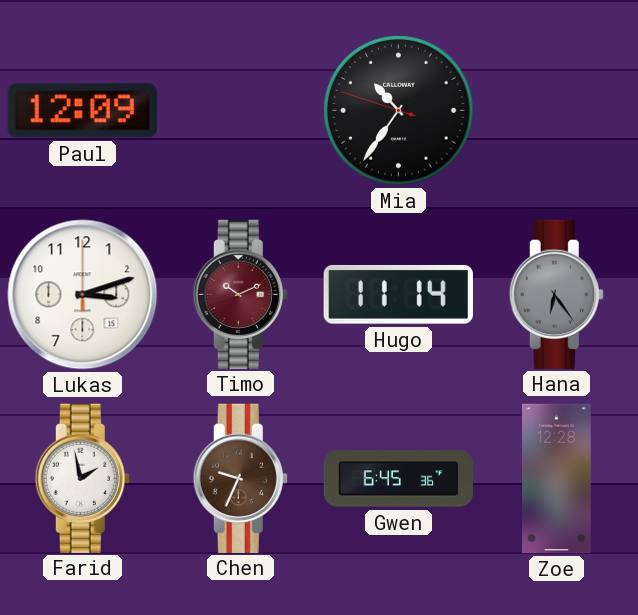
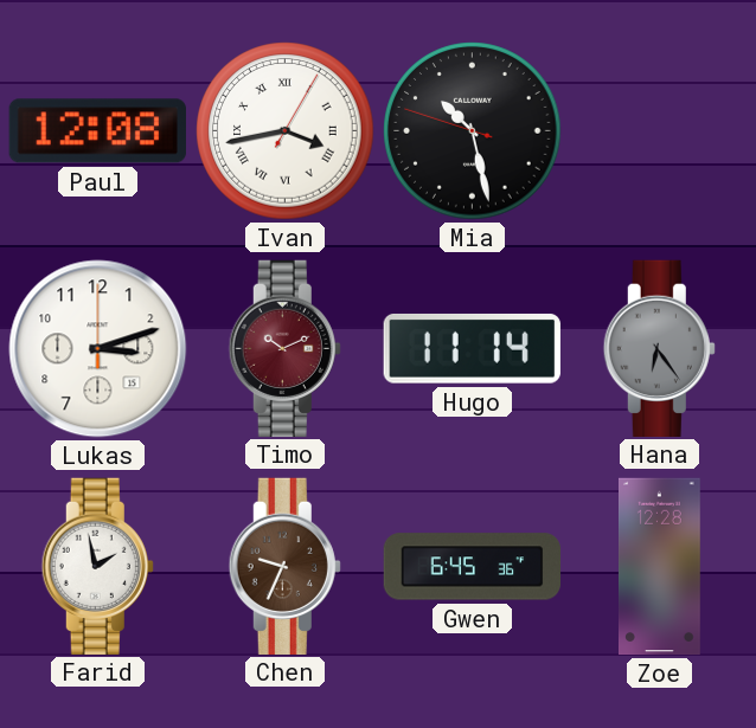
Paul: 12:09 -> 12:08
Ivan: none -> 3:43
Mia: 10:35 -> 10:27
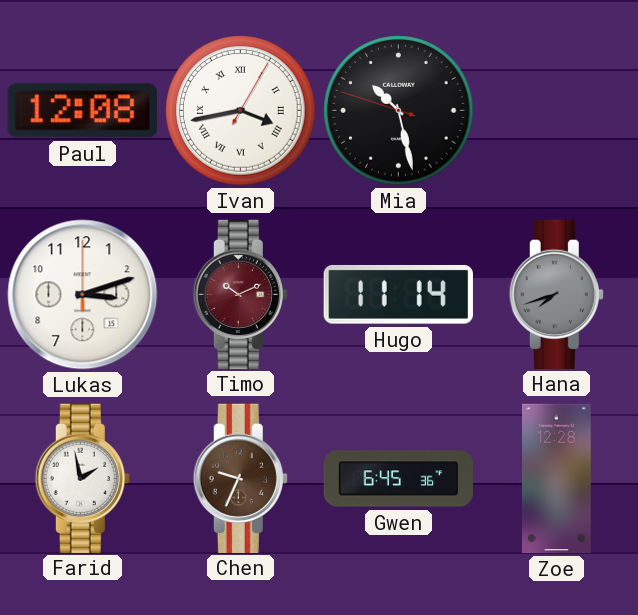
Hana: 6:24 -> 7:42
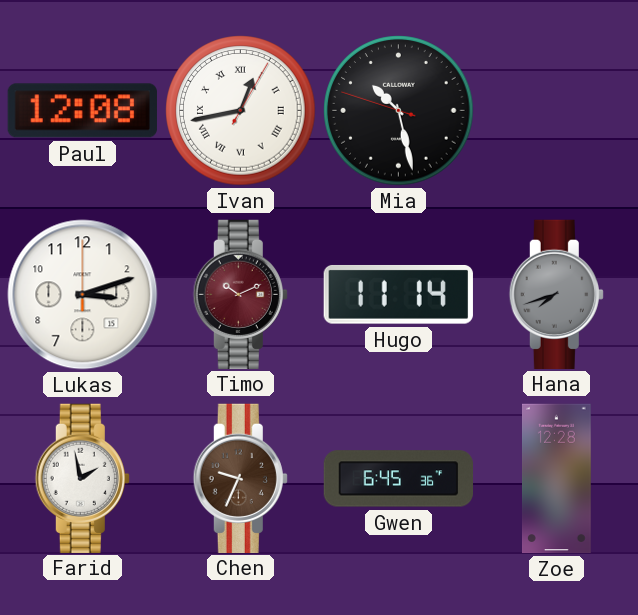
Ivan: 3:43 -> 12:43
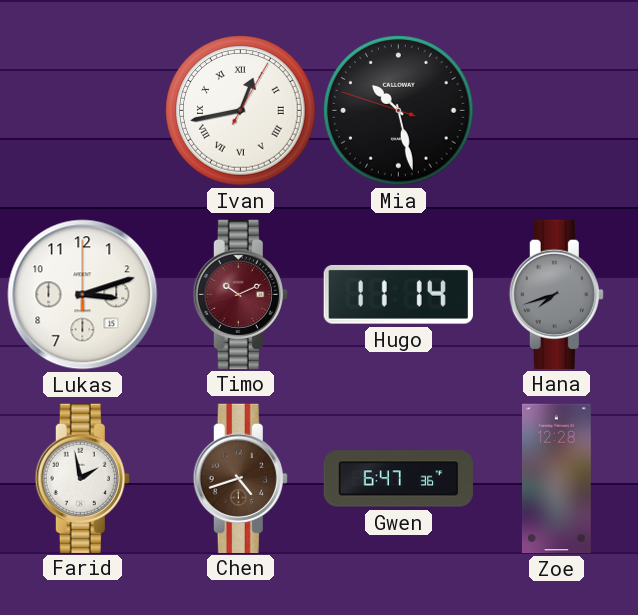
Paul: 12:08 -> none
Chen: 9:34 -> 4:42
Gwen: 6:45 -> 6:47
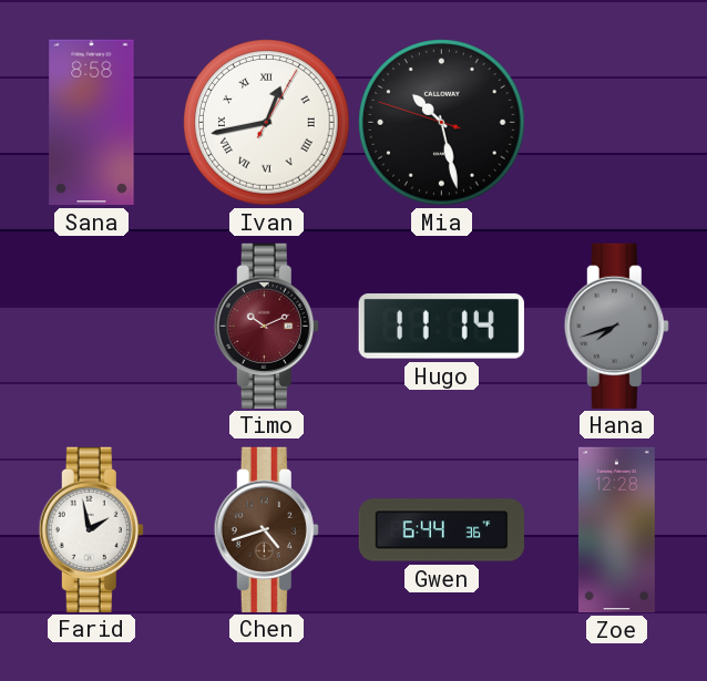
Sana: none -> 8:58
Lukas: 3:12 -> none
Gwen: 6:47 -> 6:44
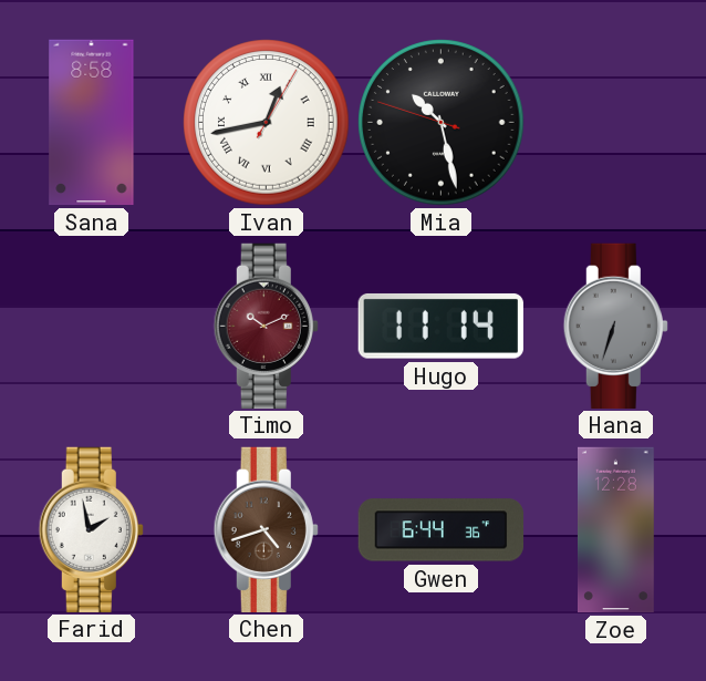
Hana: 7:42 -> 6:33
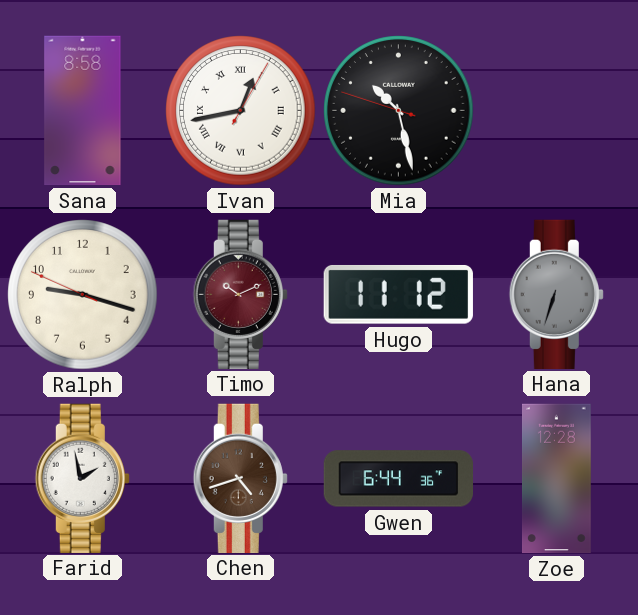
Ralph: none -> 9:17
Hugo: 11:14 -> 11:12
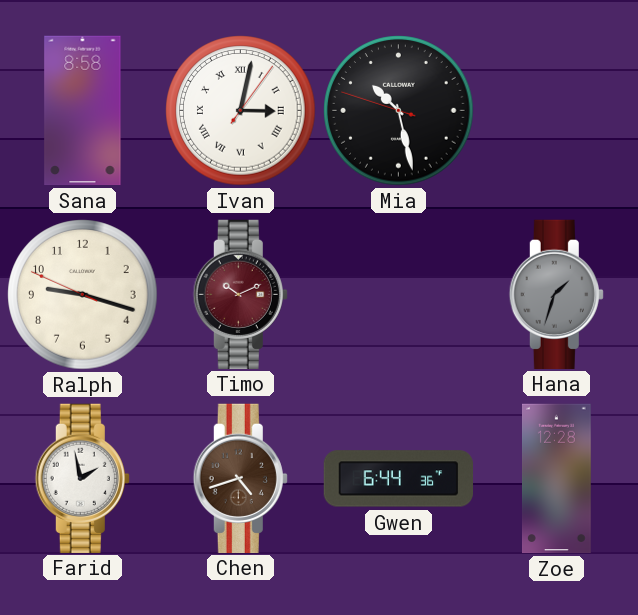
Ivan: 12:43 -> 3:02
Hugo: 11:12 -> none
Hana: 6:33 -> 1:33
